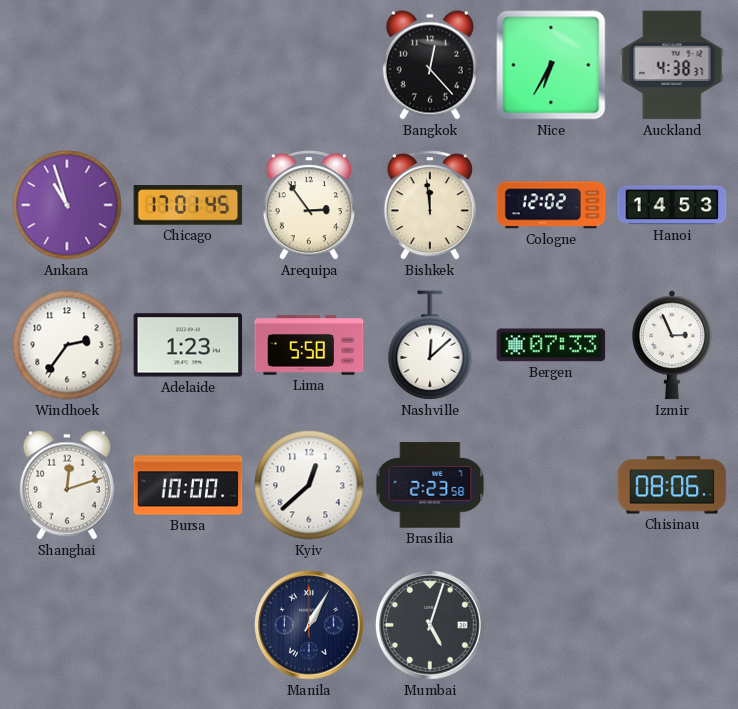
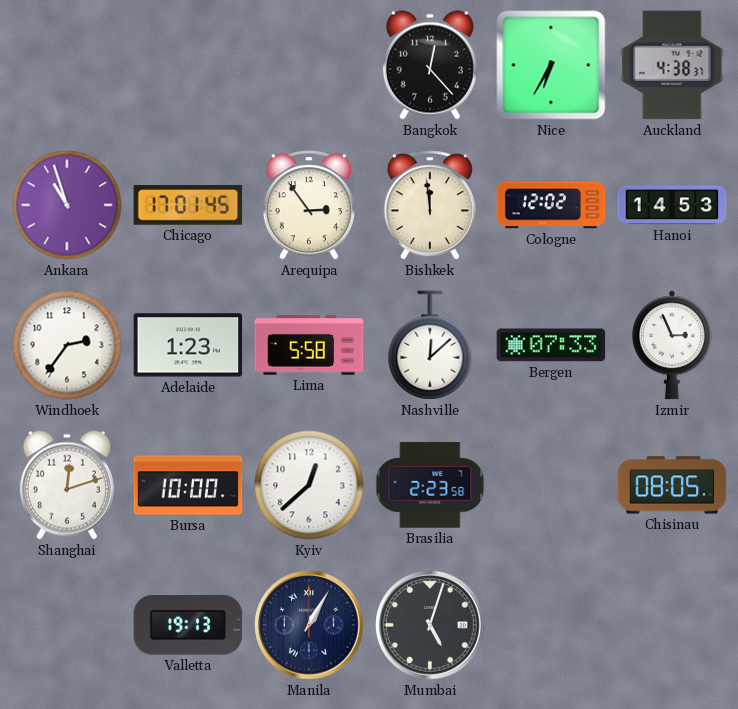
Chisinau: 08:06 -> 08:05
Valletta: none -> 19:13
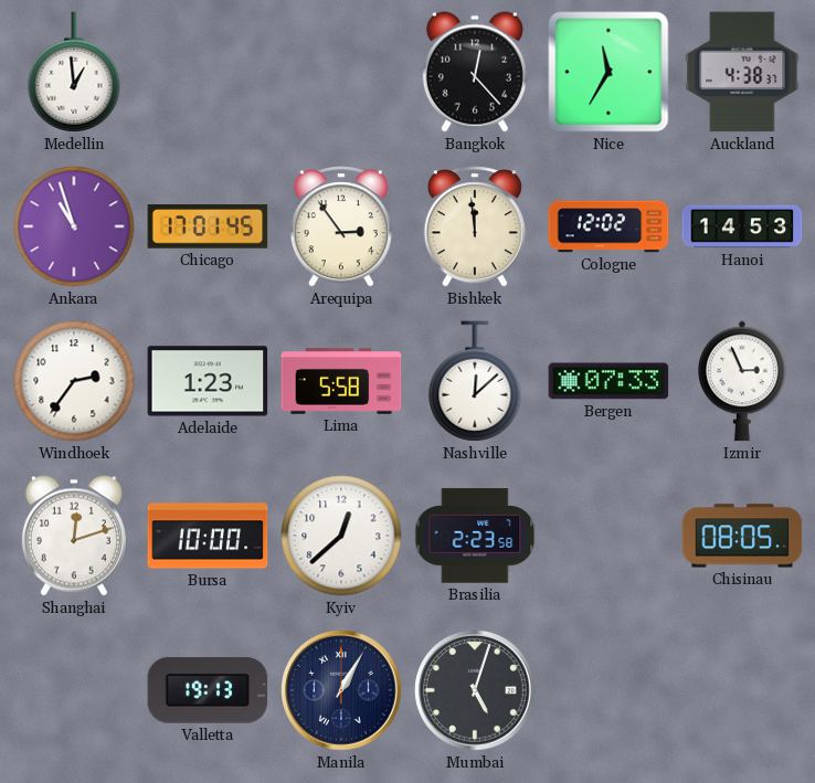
Medellin: none -> 12:59
Nice: 6:35 -> 11:35
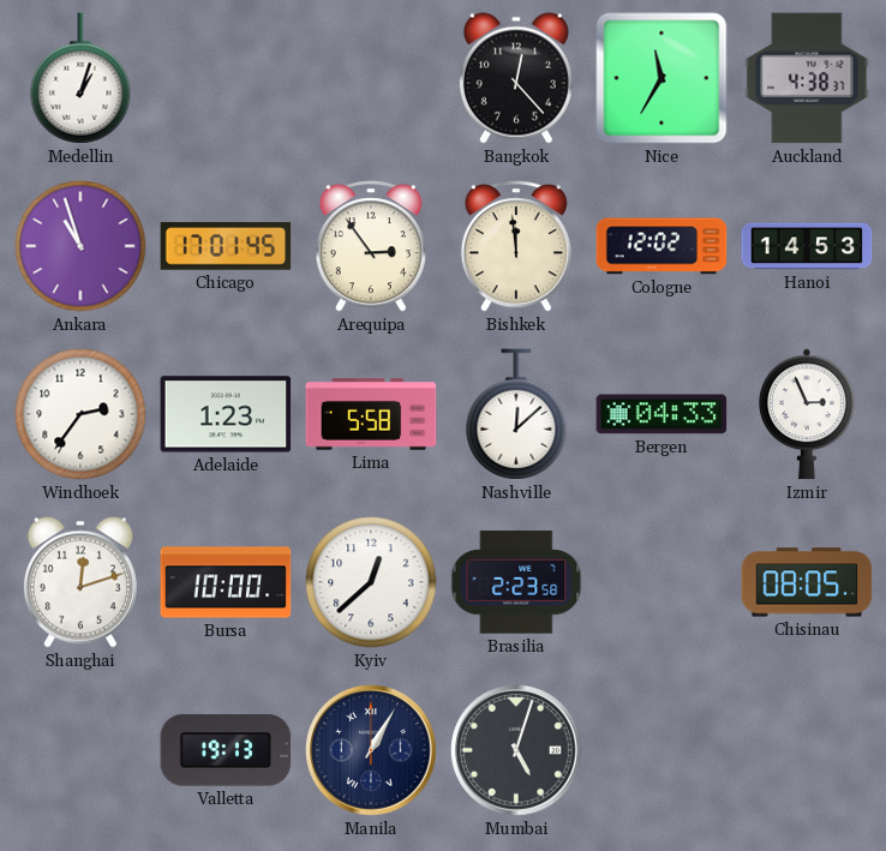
Medellin: 12:59 -> 1:03
Bergen: 07:33 -> 04:33
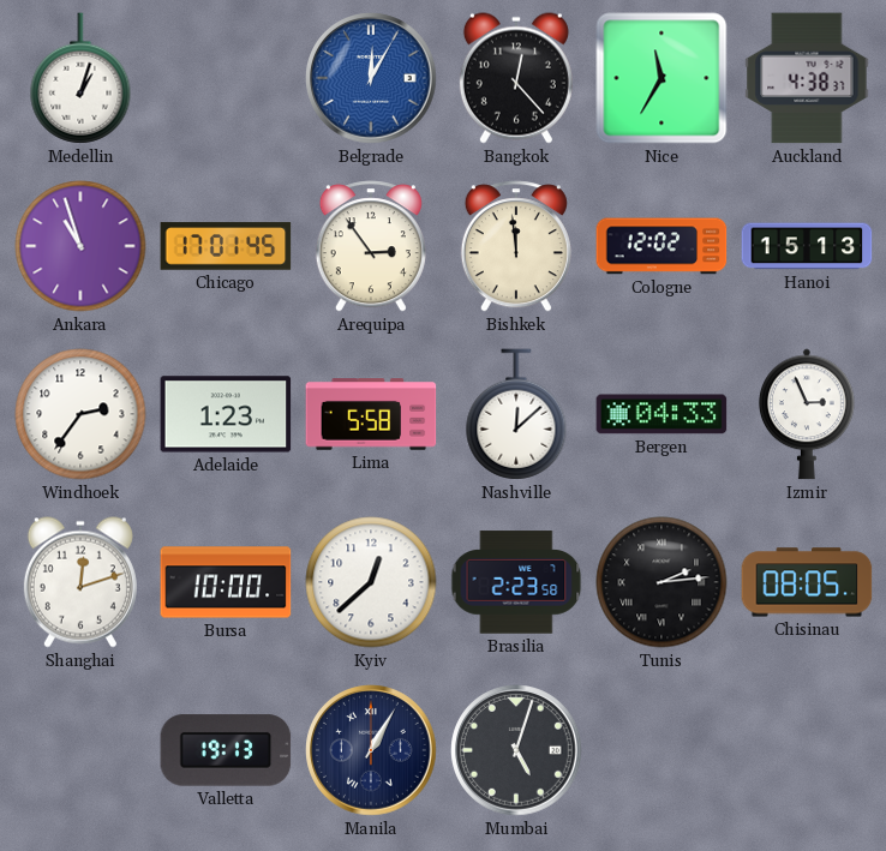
Belgrade: none -> 12:05
Hanoi: 14:53 -> 15:13
Tunis: none -> 2:14
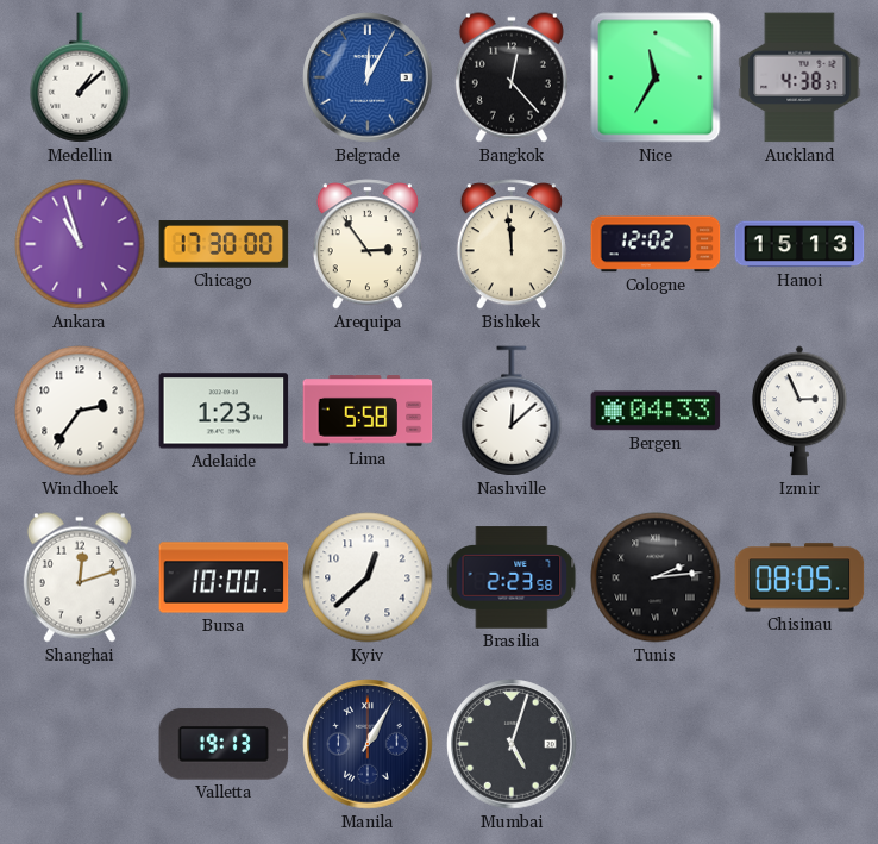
Medellin: 1:03 -> 1:08
Chicago: 17:01 -> 17:30
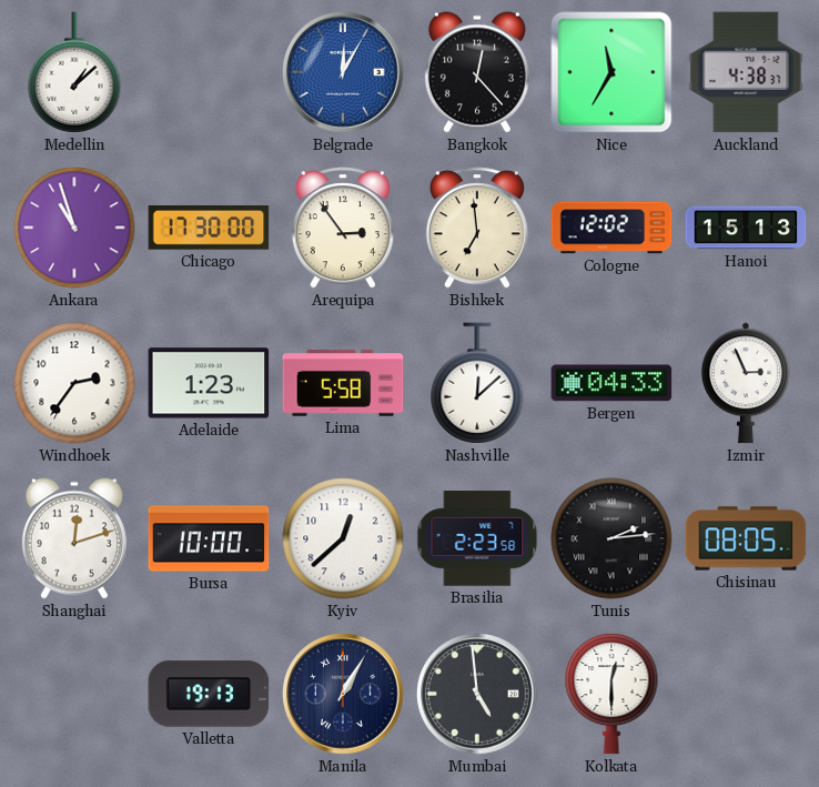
Bishkek: 11:59 -> 6:59
Mumbai: 5:03 -> 4:59
Kolkata: none -> 12:30
